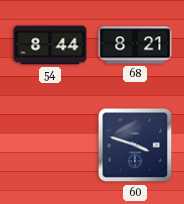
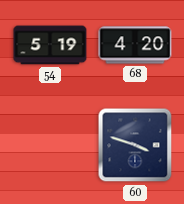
54: 8:44 -> 5:19
68: 8:21 -> 4:20
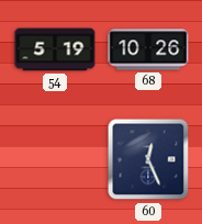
68: 4:20 -> 10:26
60: 3:48 -> 12:26
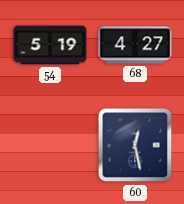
68: 10:26 -> 4:27
60: 12:26 -> 12:28
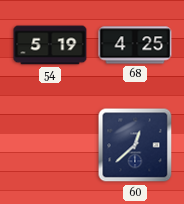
68: 4:27 -> 4:25
60: 12:28 -> 12:38
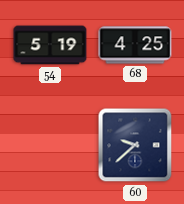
60: 12:38 -> 9:38
